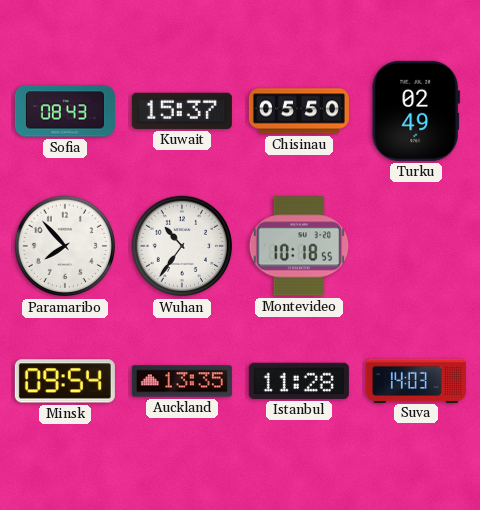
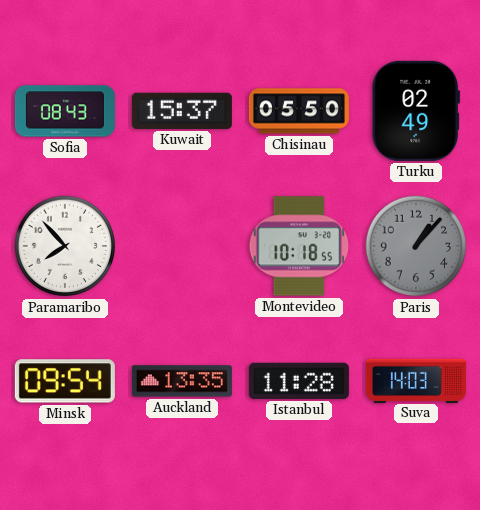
Wuhan: 10:36 -> none
Paris: none -> 1:07
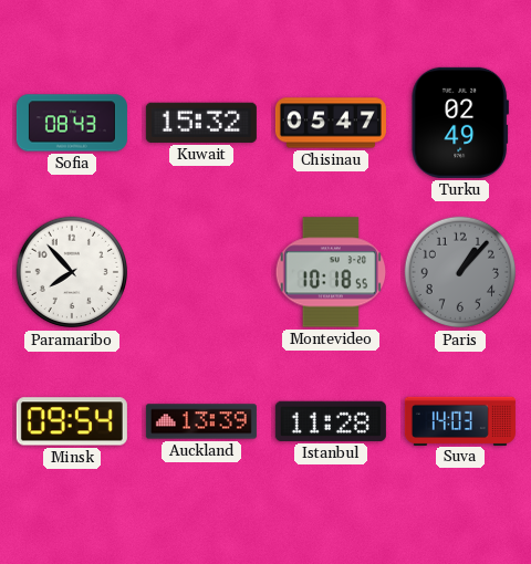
Kuwait: 15:37 -> 15:32
Chisinau: 05:50 -> 05:47
Auckland: 13:35 -> 13:39
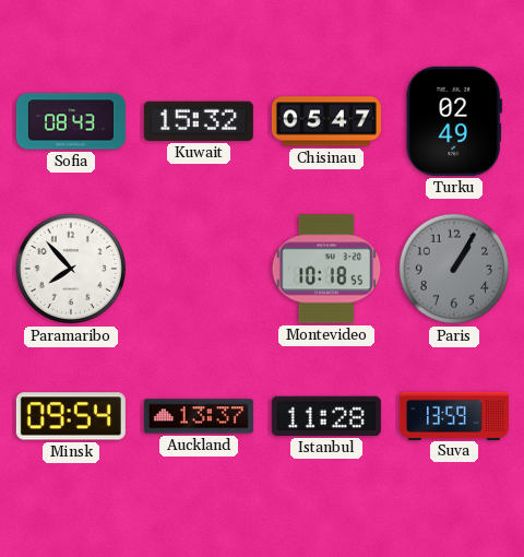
Paris: 1:07 -> 1:05
Auckland: 13:39 -> 13:37
Suva: 14:03 -> 13:59
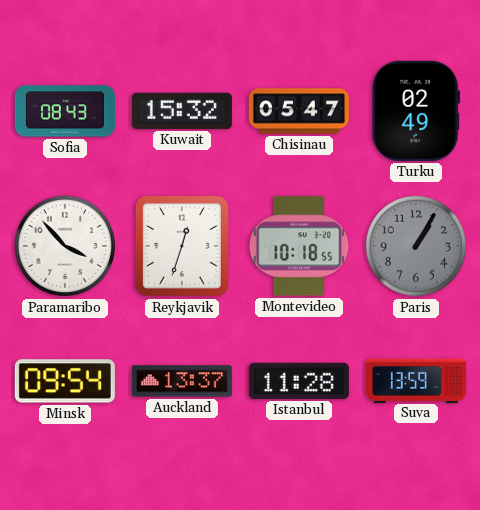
Paramaribo: 7:53 -> 3:53
Reykjavik: none -> 12:33
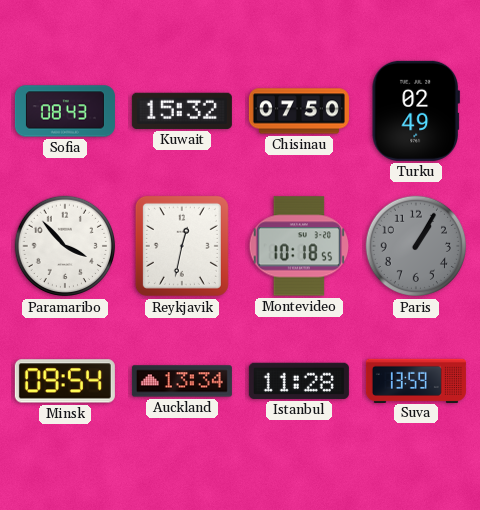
Chisinau: 05:47 -> 07:50
Reykjavik: 12:33 -> 12:32
Auckland: 13:37 -> 13:34
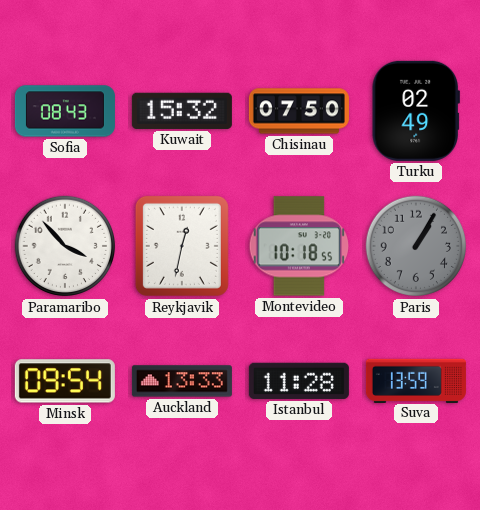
Auckland: 13:34 -> 13:33
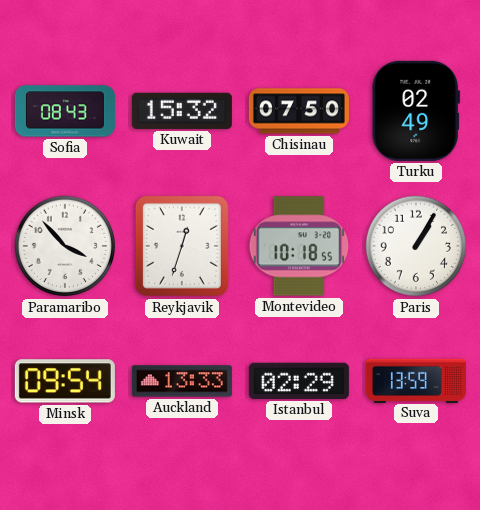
Reykjavik: 12:32 -> 12:33
Paris dial: grey -> white
Istanbul: 11:28 -> 02:29
